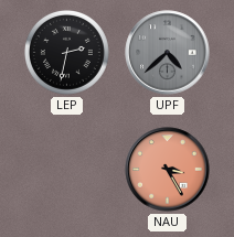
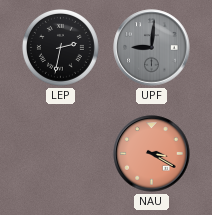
UPF: 4:38 -> 9:01
NAU: 3:25 -> 3:20
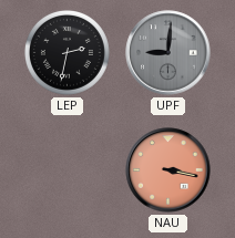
NAU: 3:20 -> 3:17
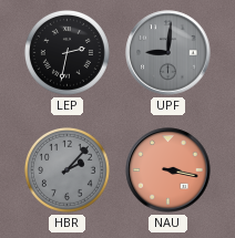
HBR: none -> 2:07
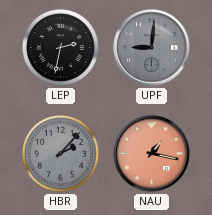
NAU: 3:17 -> 1:17
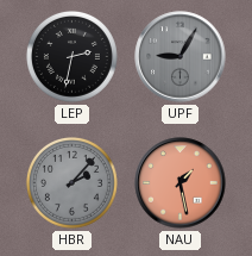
UPF: 9:01 -> 9:05
NAU: 1:17 -> 1:28
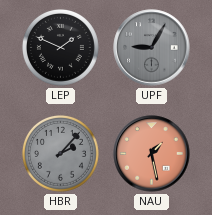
LEP: 2:32 -> 1:49
